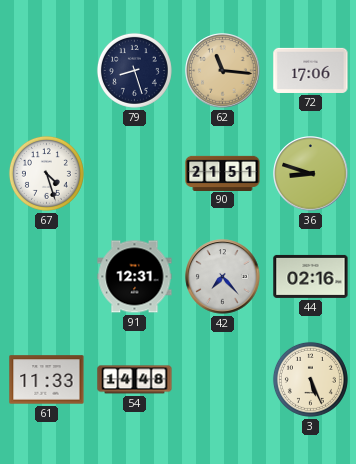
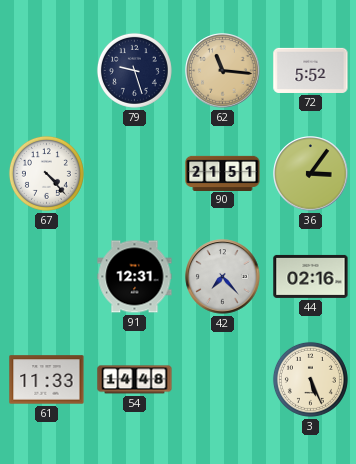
79: 8:27 -> 9:27
72: 17:06 -> 5:52
67: 4:27 -> 4:23
36: 8:48 -> 3:06
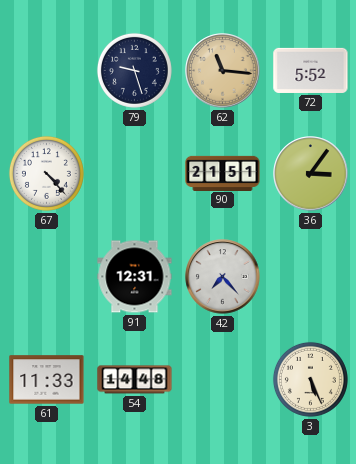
44: 02:16 -> none
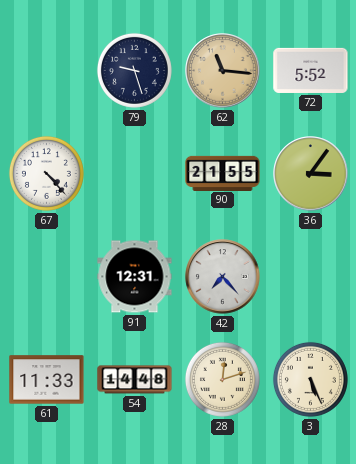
90: 21:51 -> 21:55
28: none -> 12:12
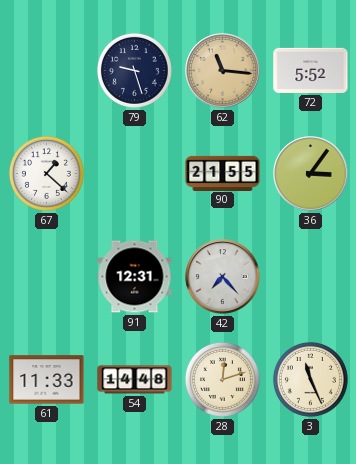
67: 4:23 -> 1:22
3: 5:26 -> 11:26
